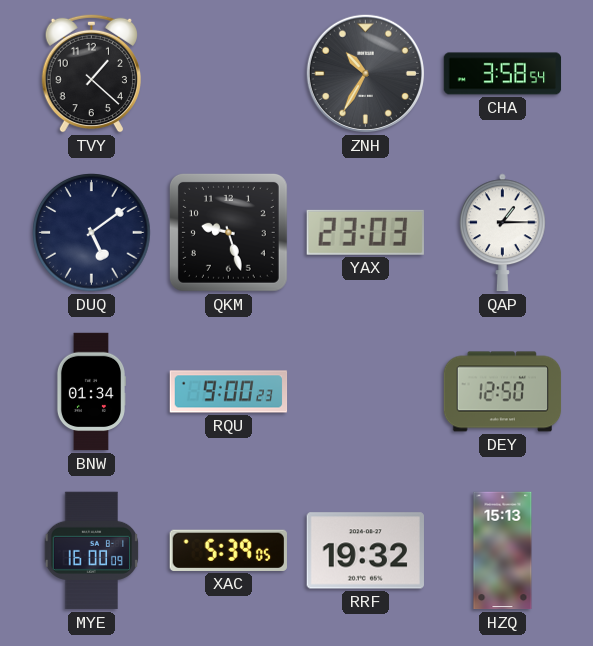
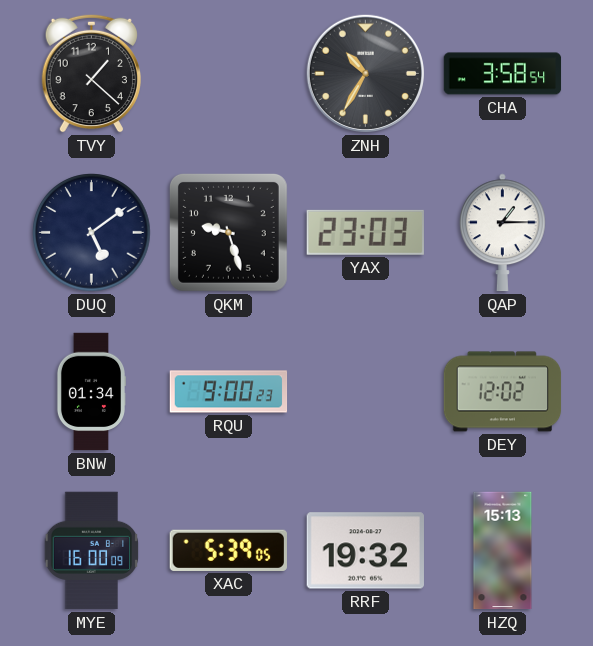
DEY: 12:50 -> 12:02
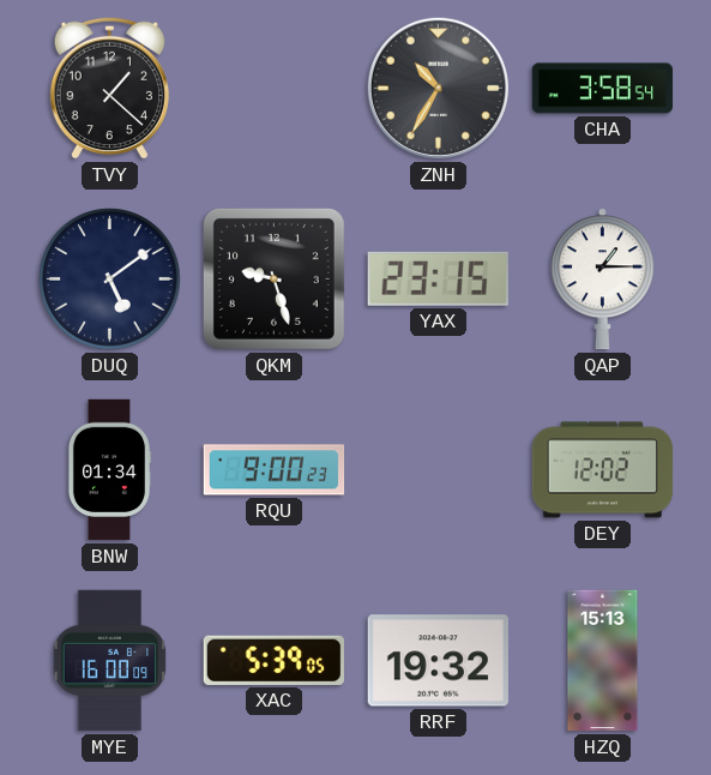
YAX: 23:03 -> 23:15
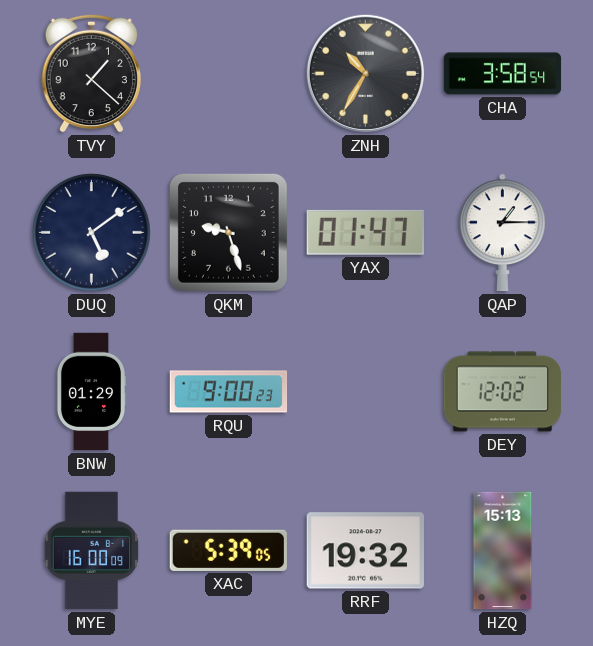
YAX: 23:15 -> 01:47
BNW: 01:34 -> 01:29
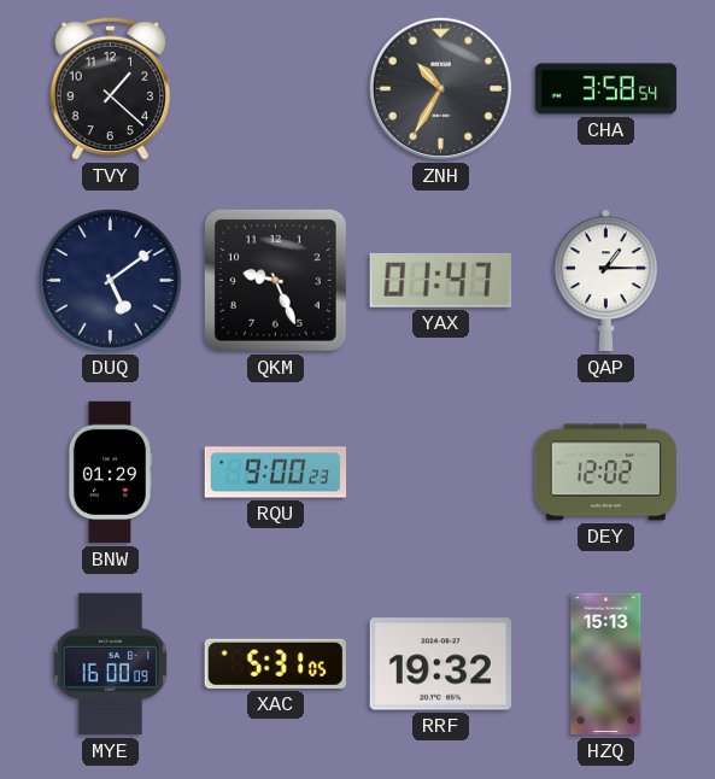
QKM: 9:27 -> 9:26
XAC: 5:39 -> 5:31
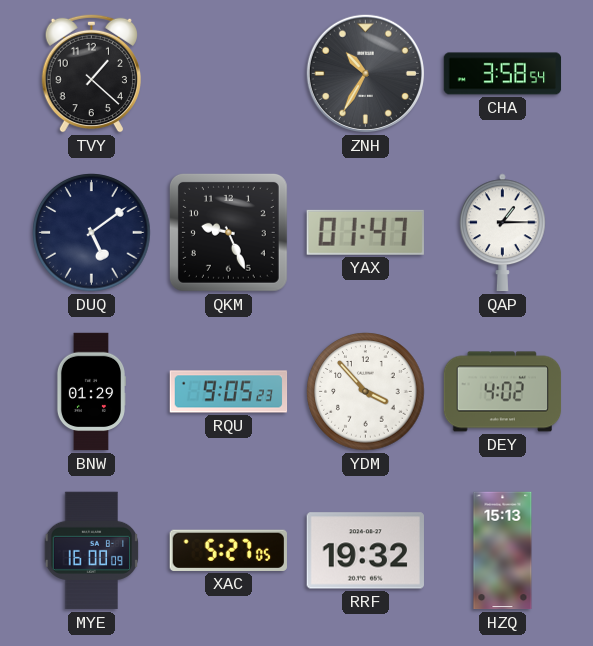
RQU: 9:00 -> 9:05
YDM: none -> 3:53
DEY: 12:02 -> 4:02
XAC: 5:31 -> 5:27
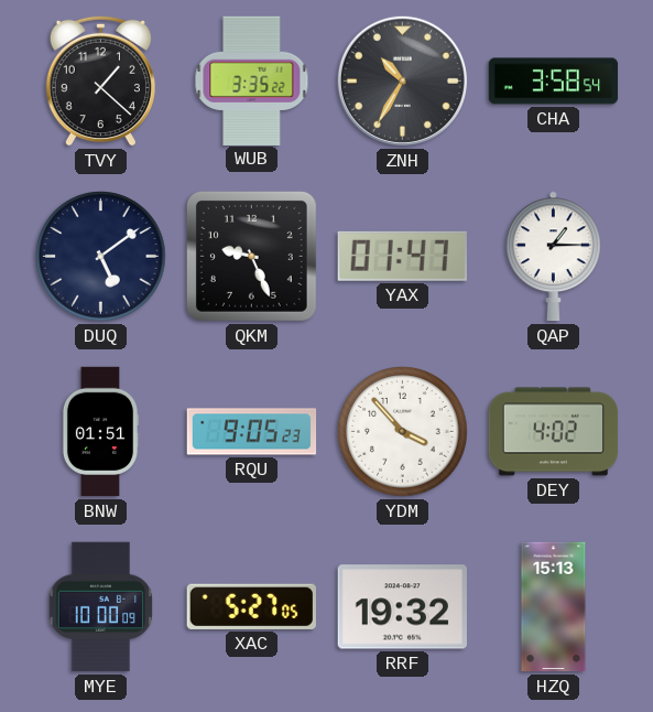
WUB: none -> 3:35
BNW: 01:29 -> 01:51
MYE: 16:00 -> 10:00
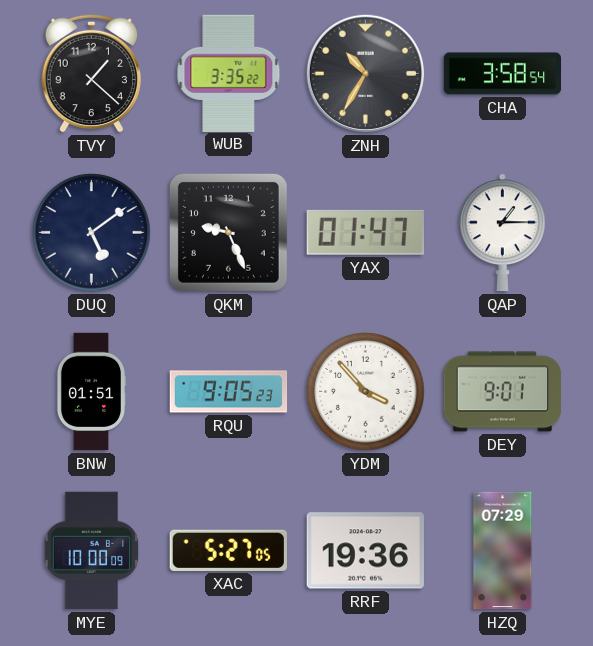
DEY: 4:02 -> 9:01
RRF: 19:32 -> 19:36
HZQ: 15:13 -> 07:29
